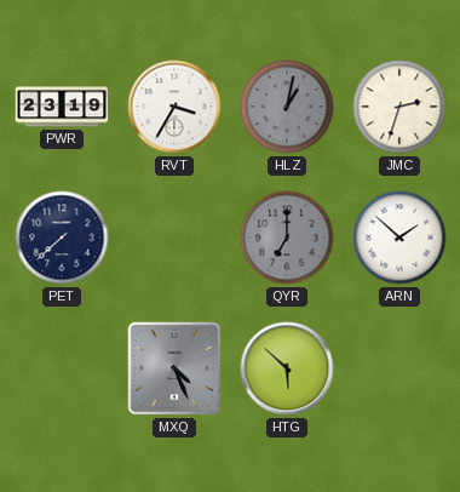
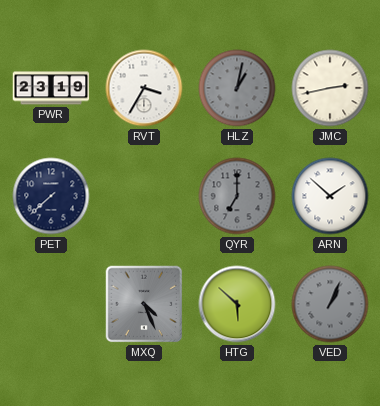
JMC: 2:33 -> 2:43
VED: none -> 1:04
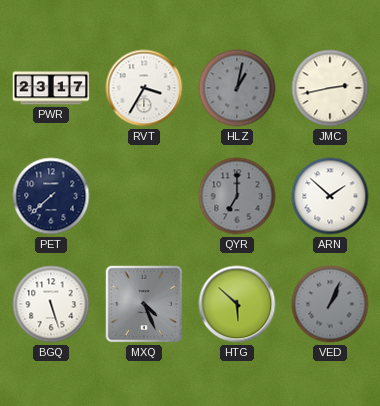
PWR: 23:19 -> 23:17
BGQ: none -> 5:27
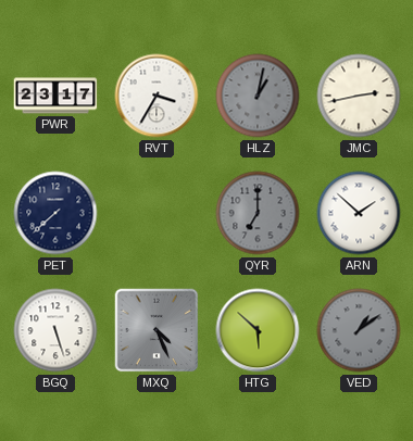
VED: 1:04 -> 1:09
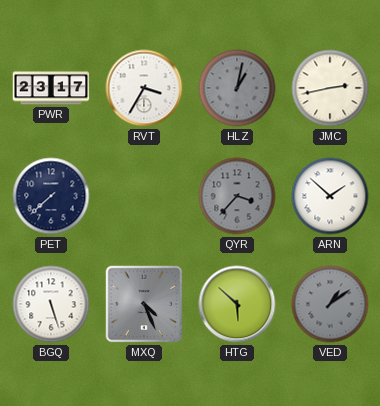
QYR: 7:00 -> 3:37
